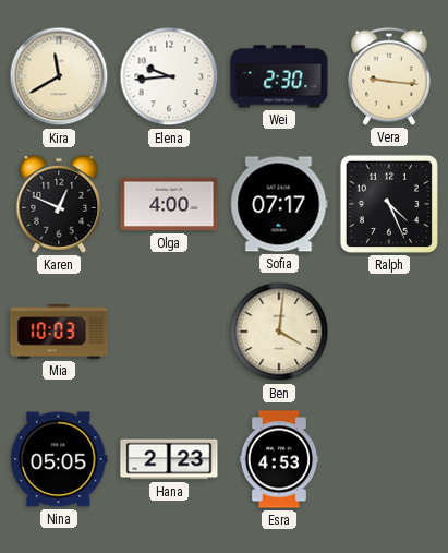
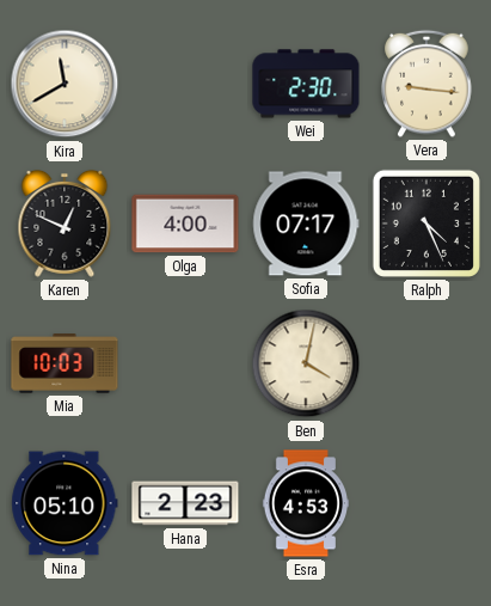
Elena: 9:44 -> none
Ben: 4:01 -> 4:02
Nina: 05:05 -> 05:10
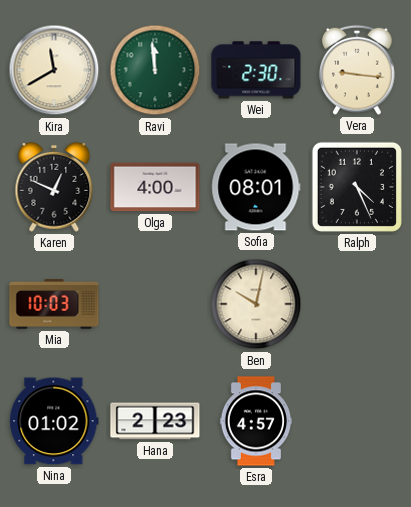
Ravi: none -> 11:59
Sofia: 07:17 -> 08:01
Ben: 4:02 -> 10:02
Nina: 05:10 -> 01:02
Esra: 4:53 -> 4:57
